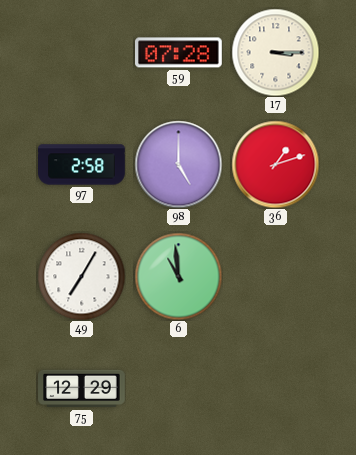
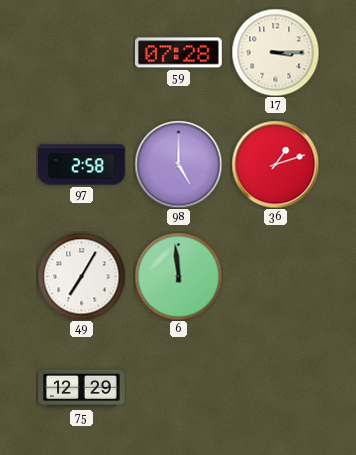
6: 10:59 -> 11:59
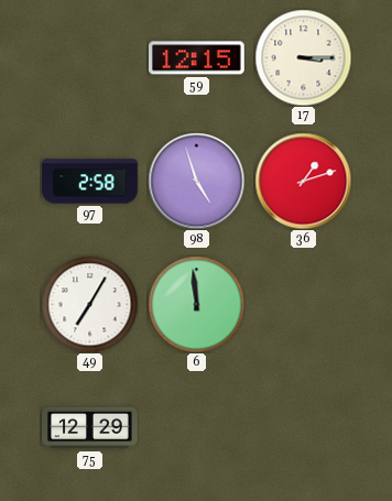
59: 07:28 -> 12:15
98: 5:00 -> 4:57
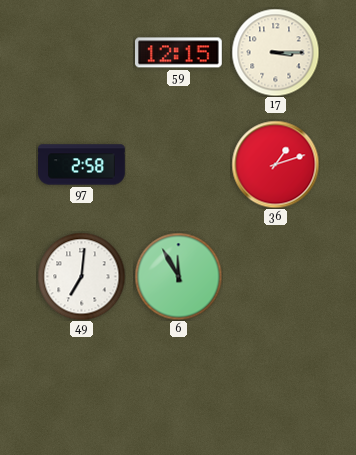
98: 4:57 -> none
49: 7:05 -> 7:01
6: 11:59 -> 11:55
75: 12:29 -> none
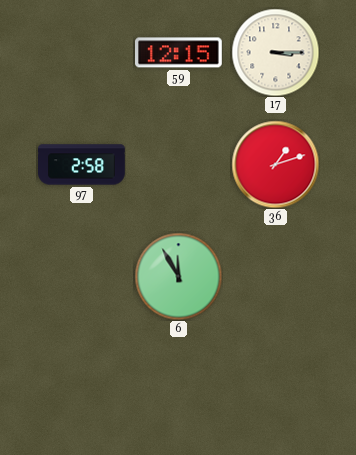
49: 7:01 -> none
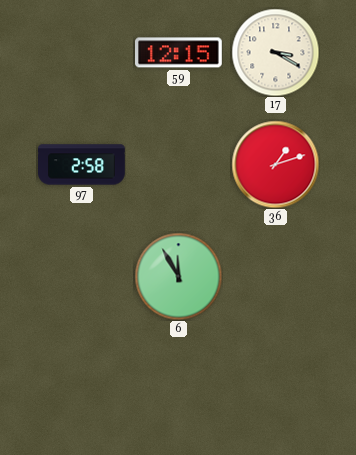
17: 3:15 -> 3:20
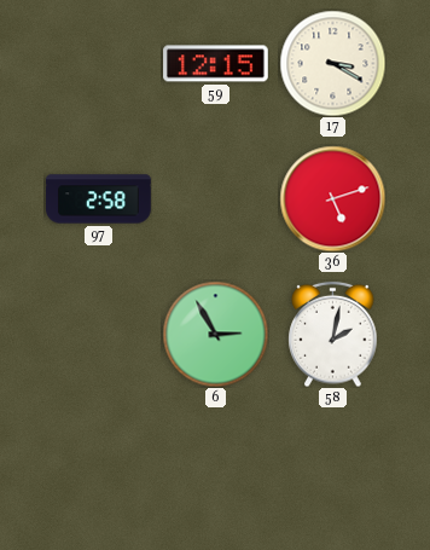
36: 1:12 -> 5:12
6: 11:55 -> 2:55
58: none -> 2:02
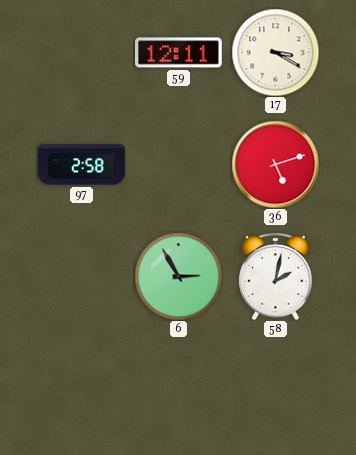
59: 12:15 -> 12:11
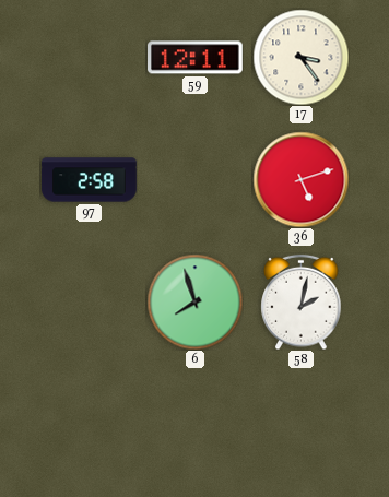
17: 3:20 -> 3:24
6: 2:55 -> 7:57
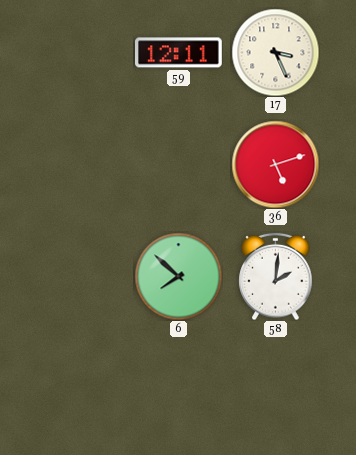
17: 3:24 -> 3:26
97: 2:58 -> none
6: 7:57 -> 7:52
58: 2:02 -> 2:01
